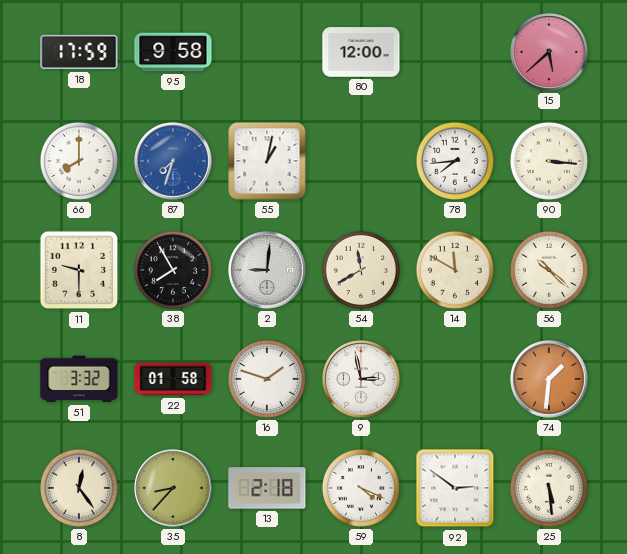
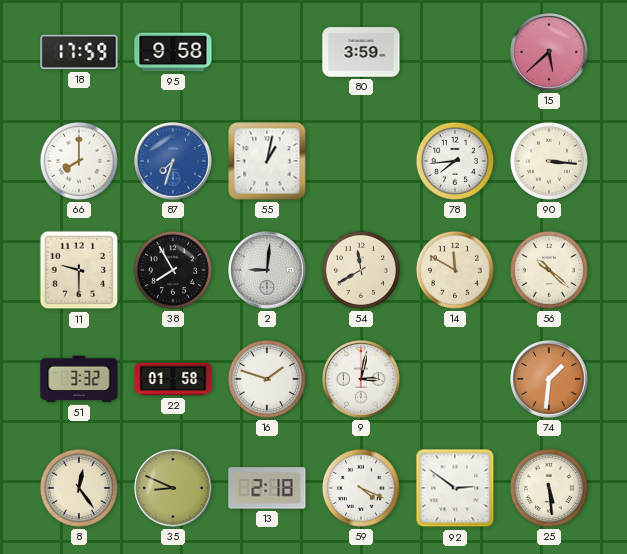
80: 12:00 -> 3:59
9: 2:58 -> 3:02
35: 8:37 -> 8:49
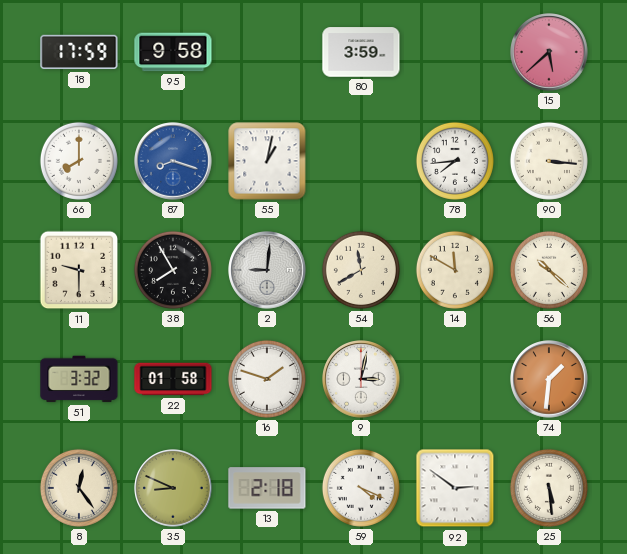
87: 7:33 -> 8:18
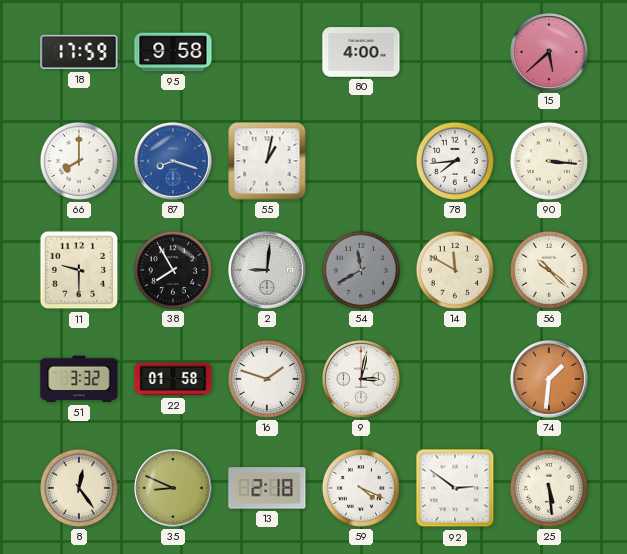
80: 3:59 -> 4:00
54 dial: cream -> grey
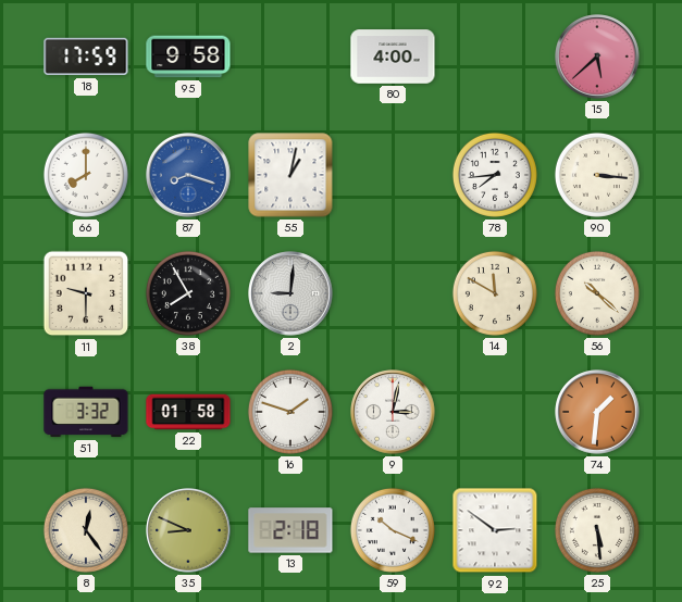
54: 11:40 -> none
59: 4:19 -> 10:19
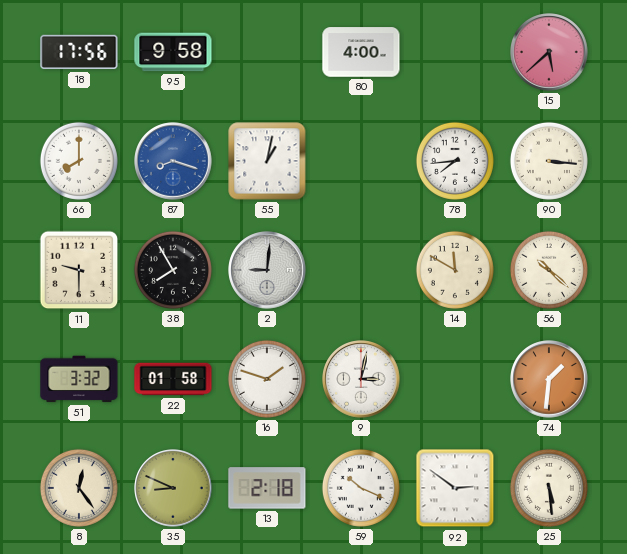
18: 17:59 -> 17:56
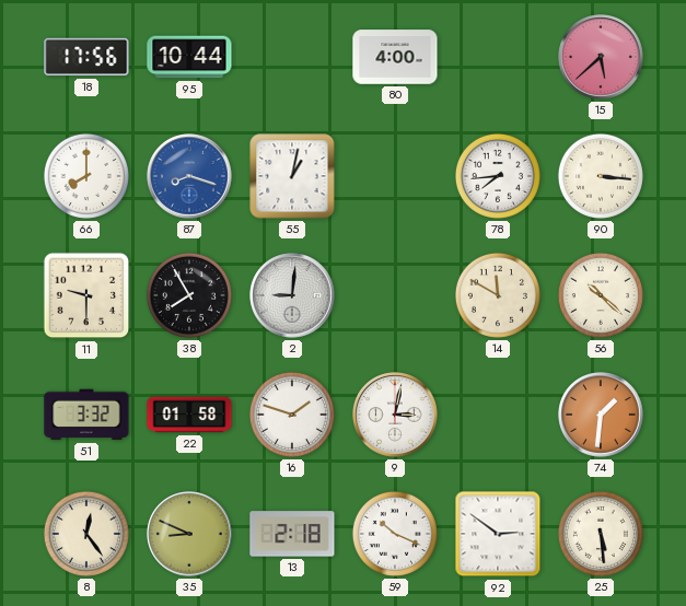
95: 9:58 -> 10:44
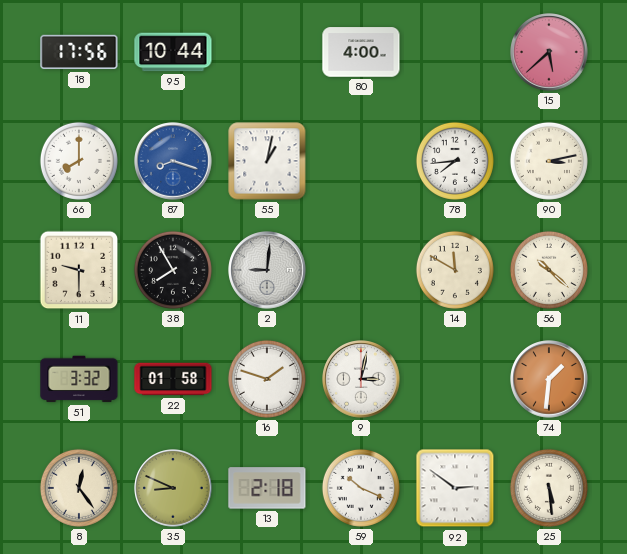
90: 3:16 -> 3:13
